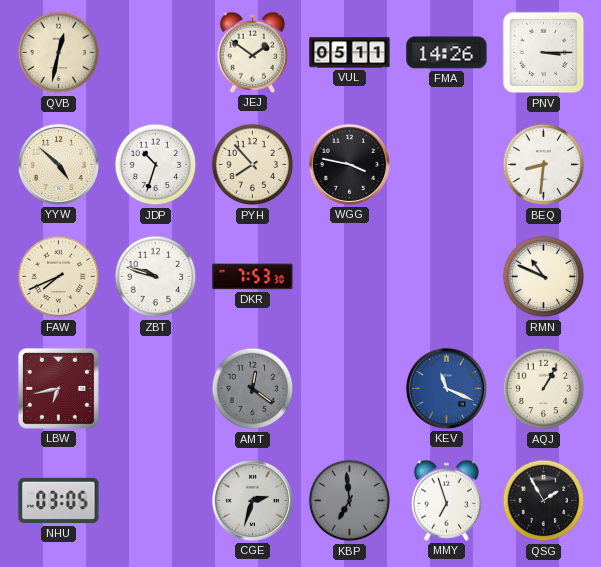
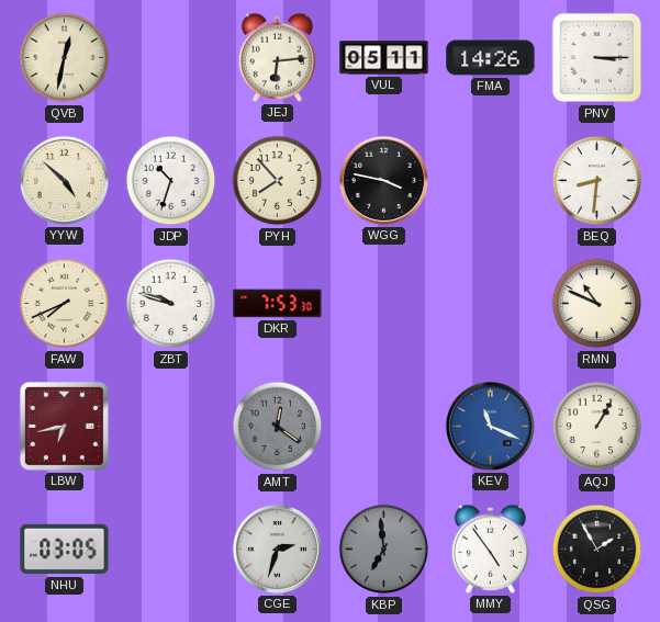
JEJ: 1:51 -> 6:14
MMY: 6:57 -> 4:54
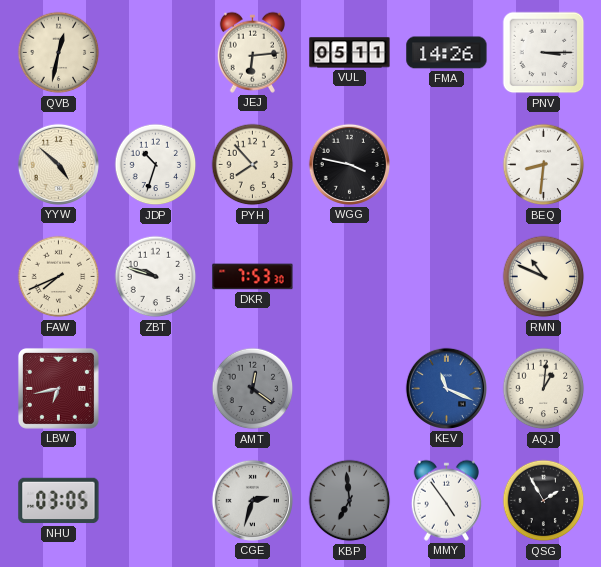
AQJ: 1:05 -> 1:01
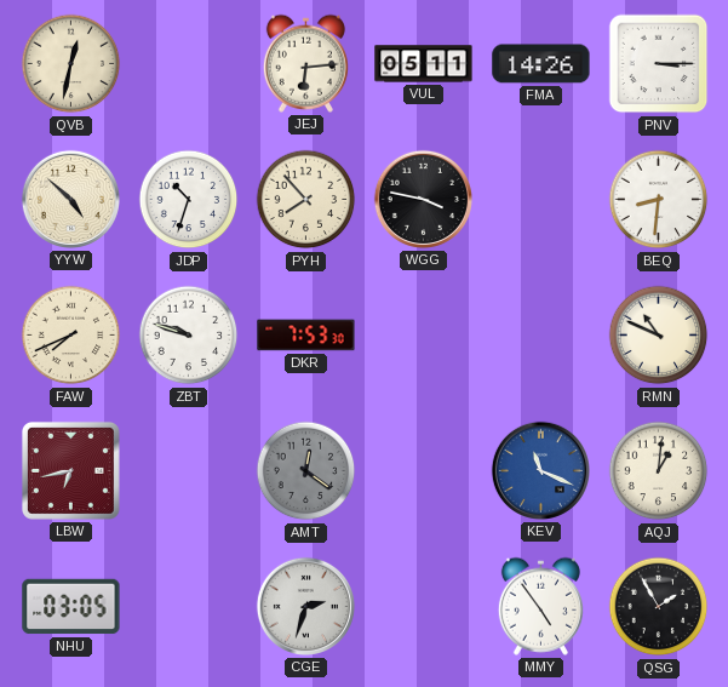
KBP: 6:59 -> none
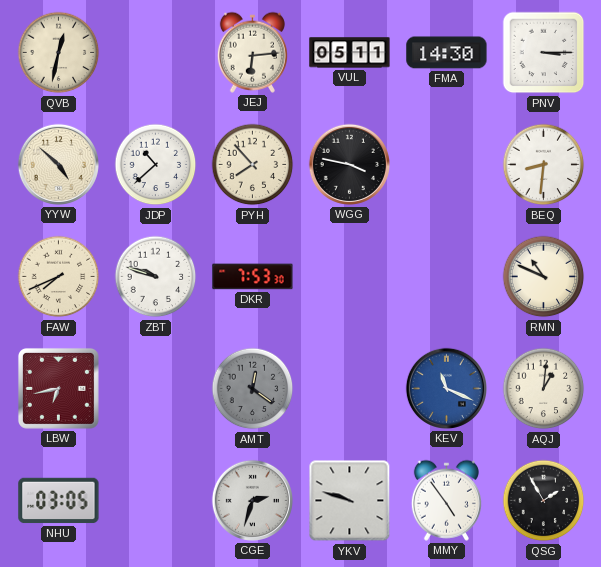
FMA: 14:26 -> 14:30
JDP: 10:33 -> 10:38
YKV: none -> 9:48
